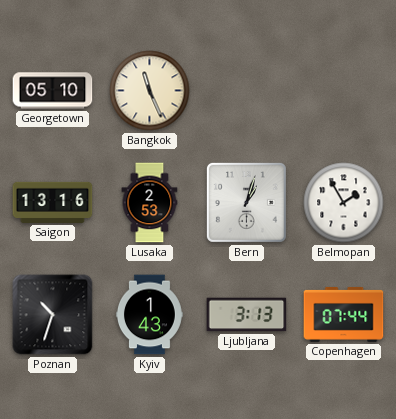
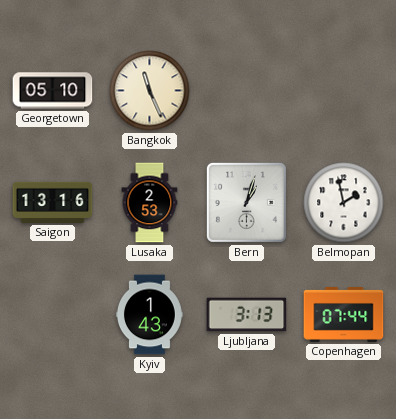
Belmopan: 1:55 -> 1:58
Poznan: 10:33 -> none
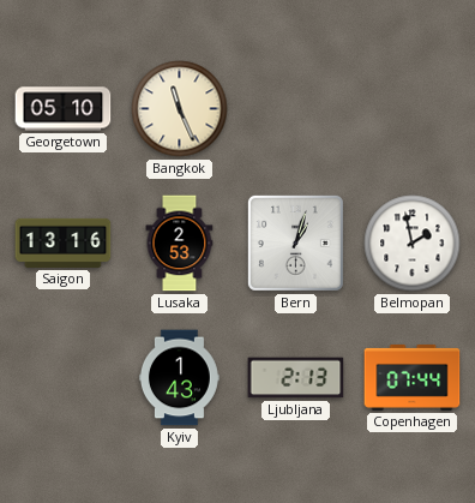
Ljubljana: 3:13 -> 2:13
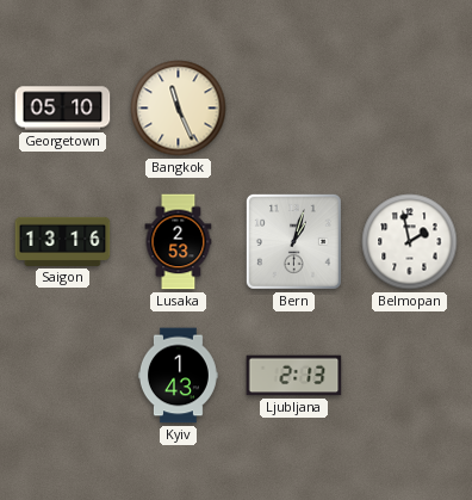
Copenhagen: 07:44 -> none
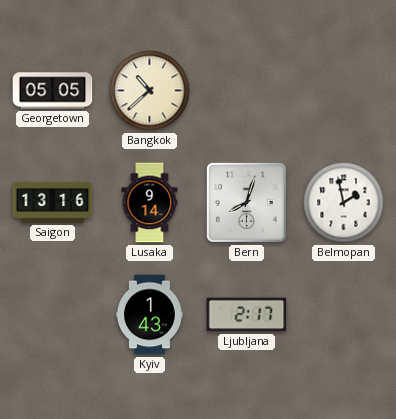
Georgetown: 05:10 -> 05:05
Bangkok: 11:26 -> 10:38
Lusaka: 2:53 -> 9:14
Bern: 1:03 -> 8:03
Ljubljana: 2:13 -> 2:17
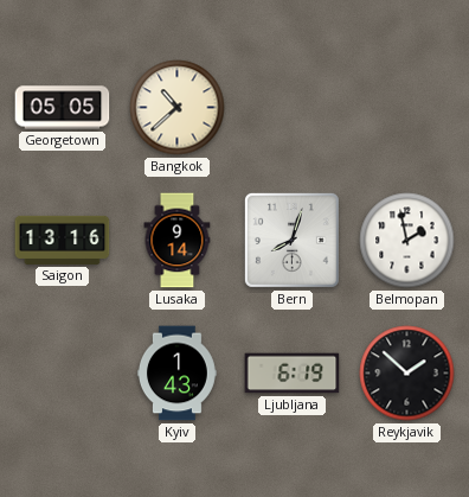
Ljubljana: 2:17 -> 6:19
Reykjavik: none -> 1:52
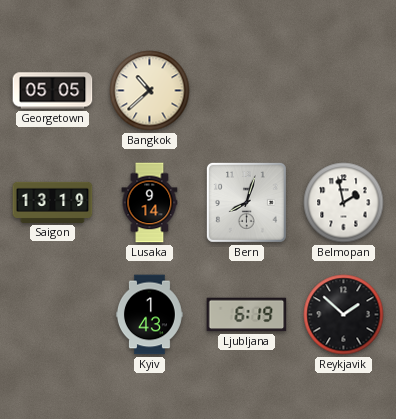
Saigon: 13:16 -> 13:19
